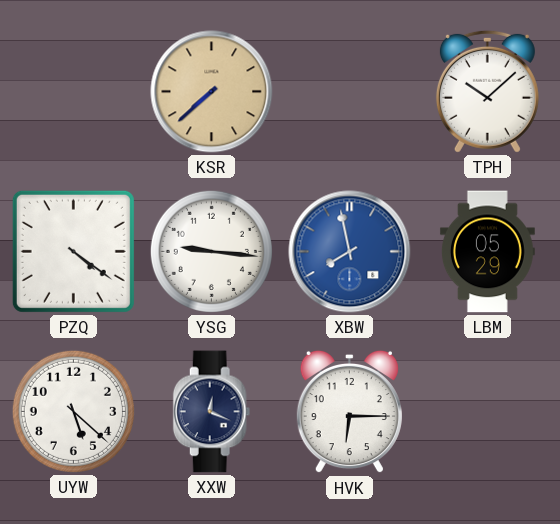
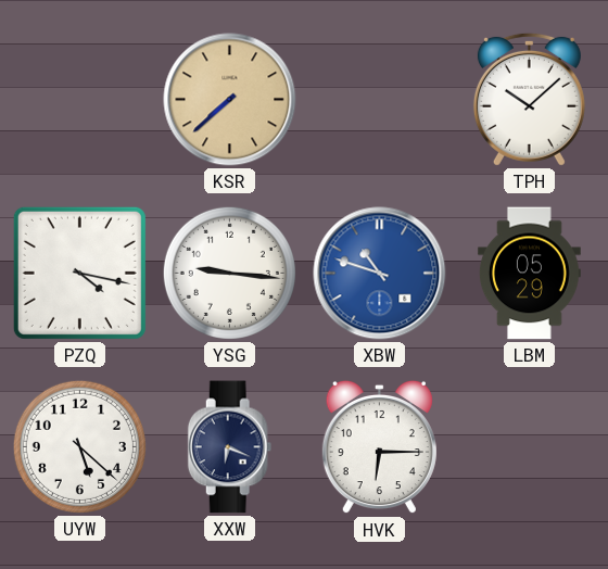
PZQ: 4:21 -> 4:17
XBW: 7:58 -> 10:48
XXW: 12:19 -> 6:19
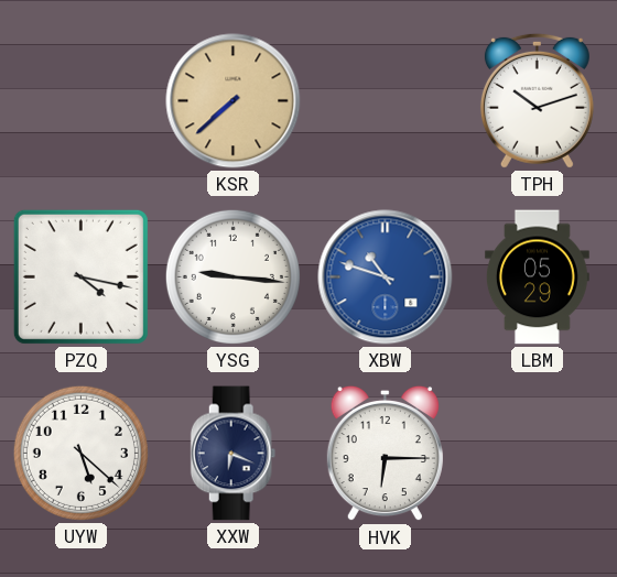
TPH: 10:08 -> 10:12
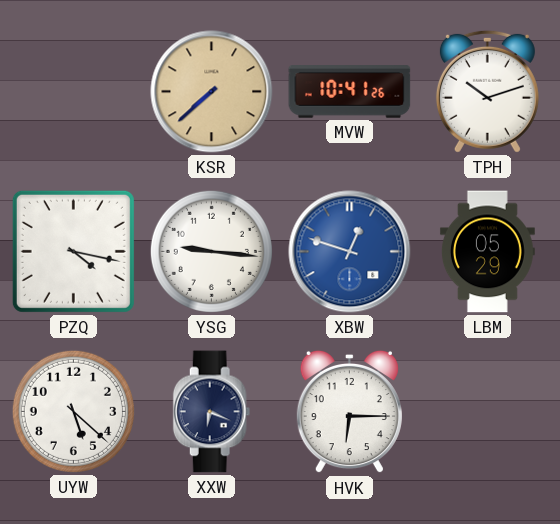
MVW: none -> 10:41
XBW: 10:48 -> 12:48
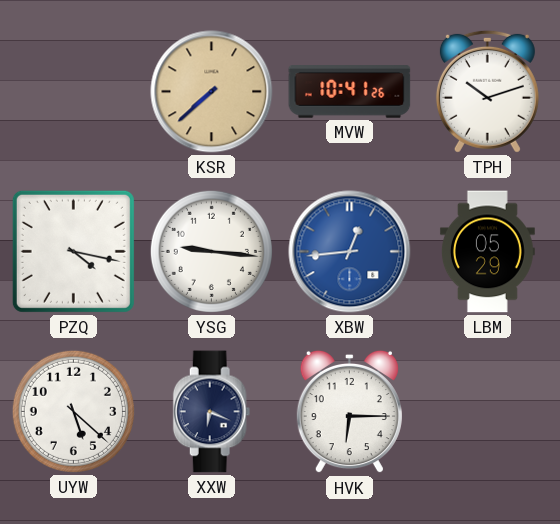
XBW: 12:48 -> 12:44
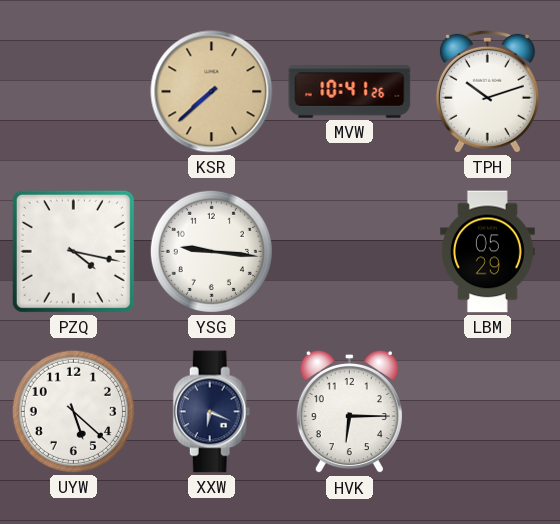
XBW: 12:44 -> none
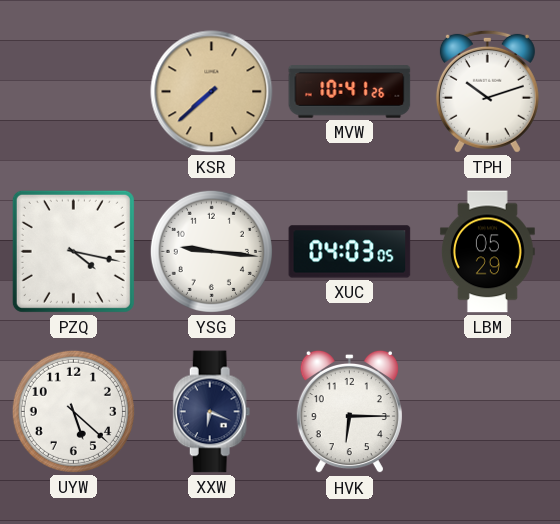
XUC: none -> 04:03
